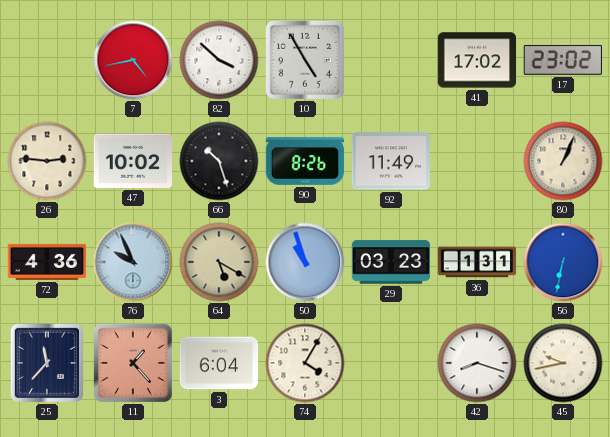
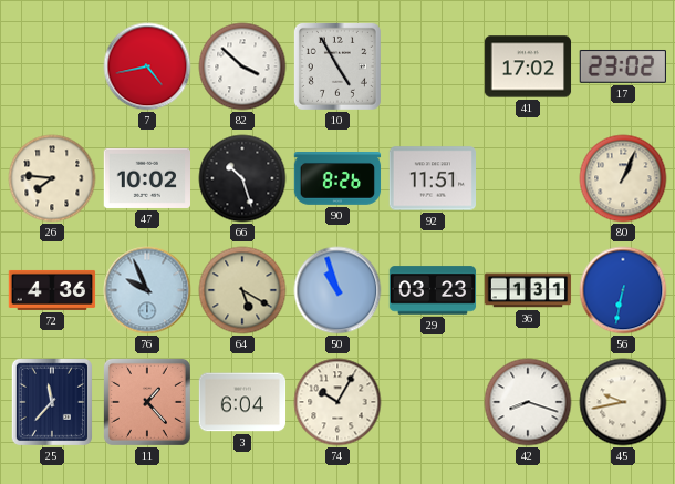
26: 2:46 -> 7:46
92: 11:49 -> 11:51
74: 4:05 -> 10:05
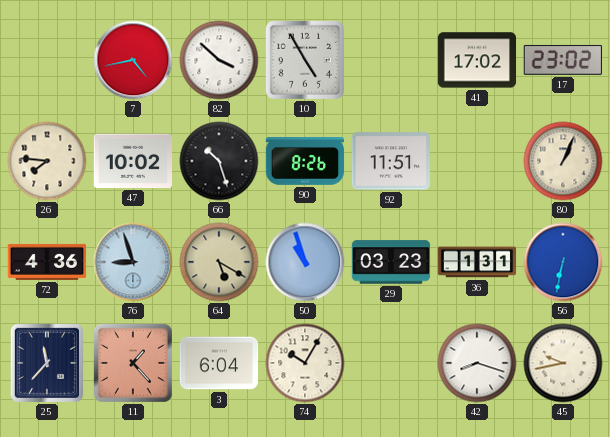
76: 9:56 -> 8:57
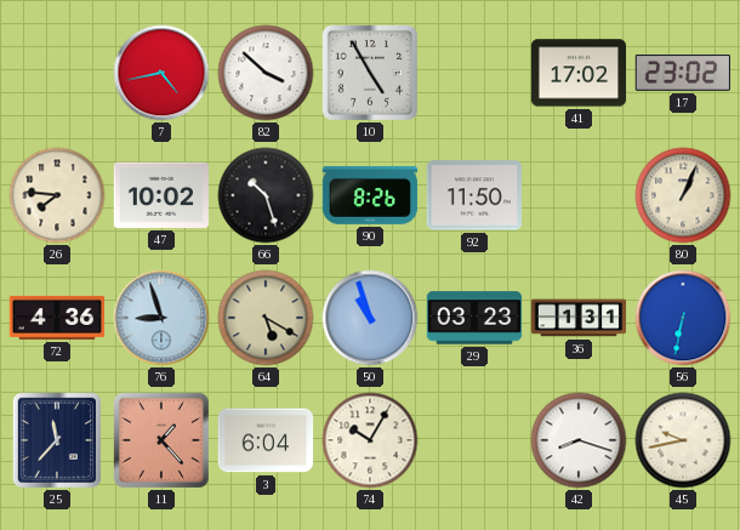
92: 11:51 -> 11:50
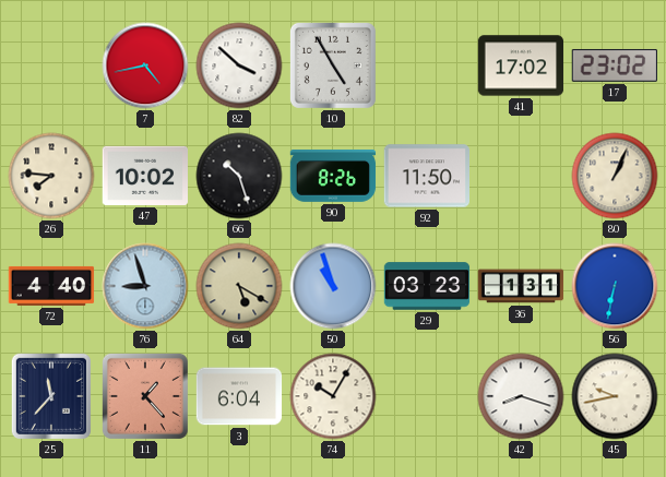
72: 4:36 -> 4:40
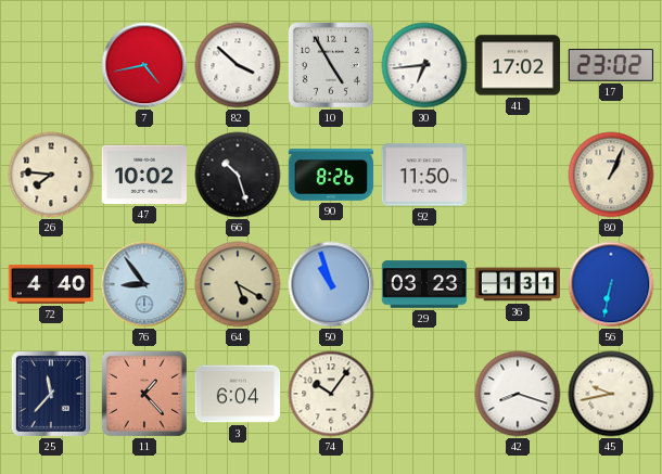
30: none -> 6:44
76: 8:57 -> 8:54
74: 10:05 -> 10:06
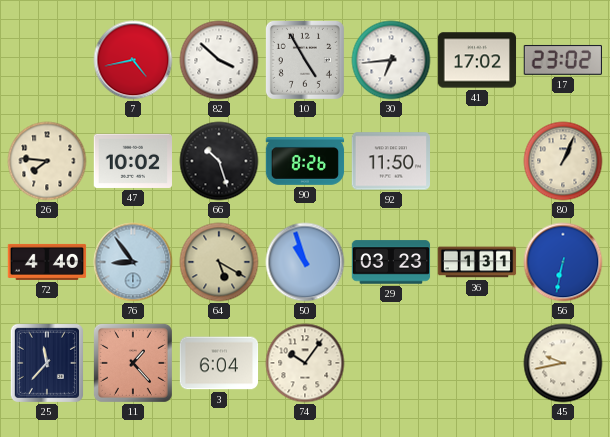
42: 8:18 -> none
